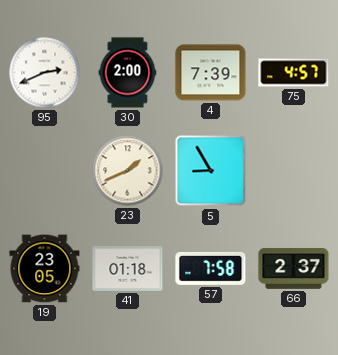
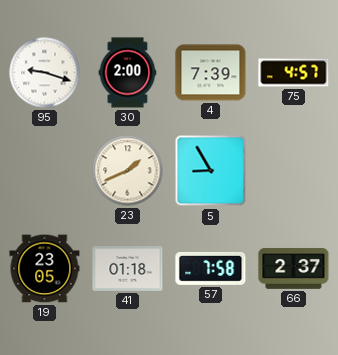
95: 2:41 -> 9:18
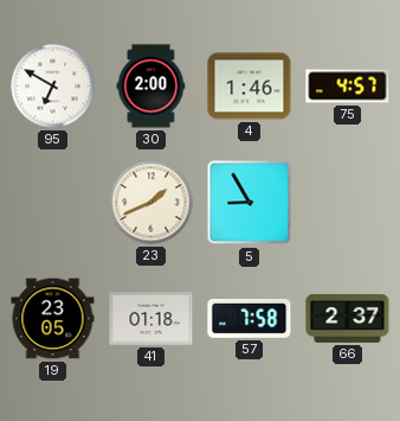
95: 9:18 -> 6:50
4: 7:39 -> 1:46
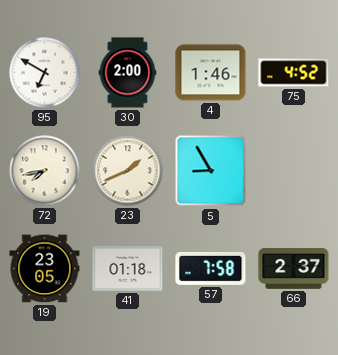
75: 4:57 -> 4:52
72: none -> 7:43
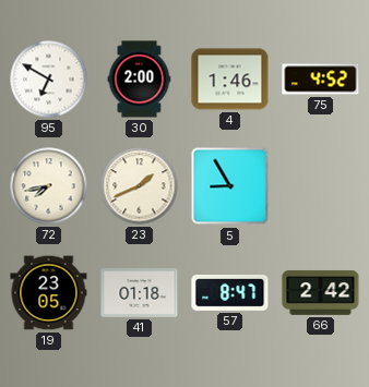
57: 7:58 -> 8:47
66: 2:37 -> 2:42
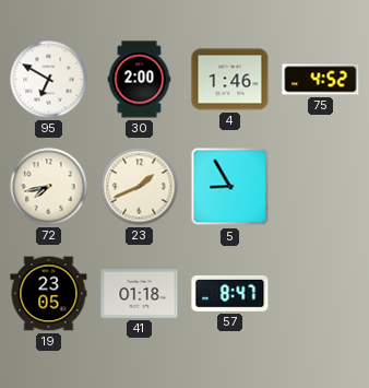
66: 2:42 -> none
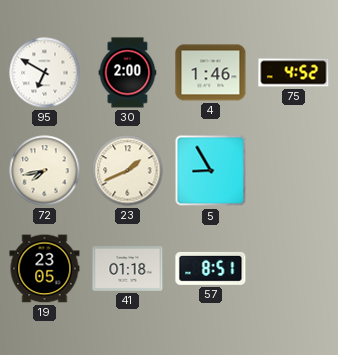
57: 8:47 -> 8:51
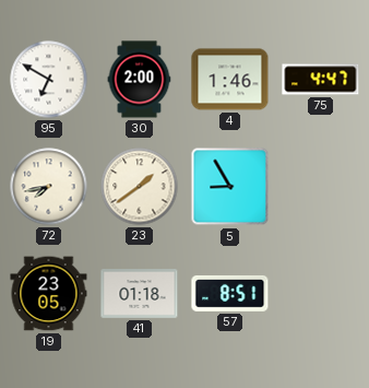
75: 4:52 -> 4:47
23: 1:41 -> 1:39
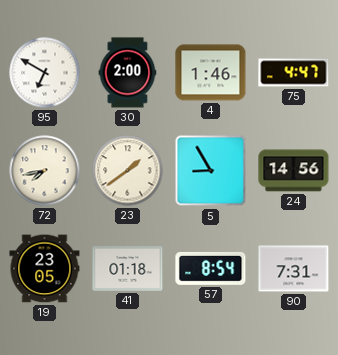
24: none -> 14:56
57: 8:51 -> 8:54
90: none -> 7:31
